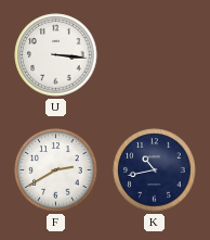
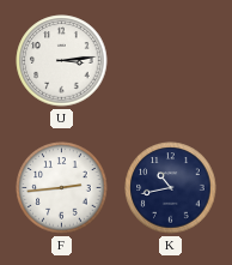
U: 3:16 -> 3:14
F: 2:40 -> 2:44
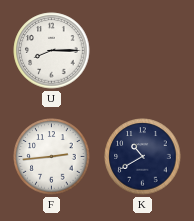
U: 3:14 -> 8:15
K: 10:43 -> 10:40
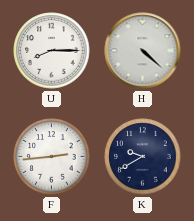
H: none -> 4:22
K: 10:40 -> 9:40
